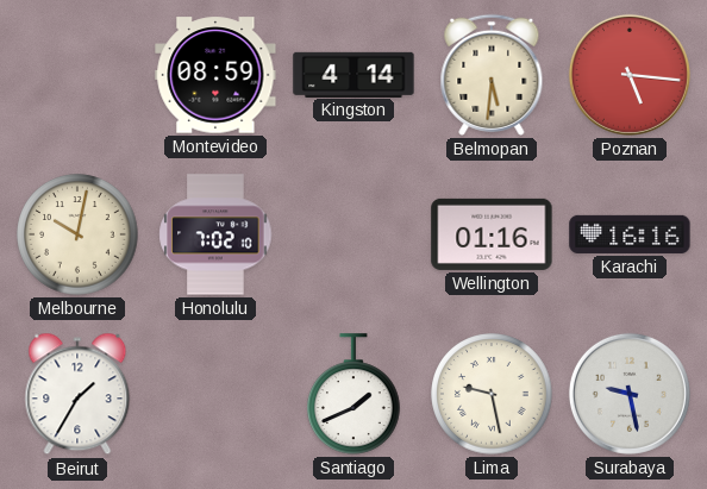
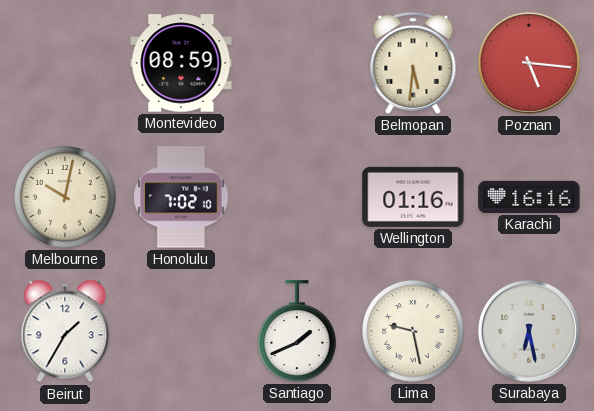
Kingston: 4:14 -> none
Surabaya: 9:28 -> 6:28
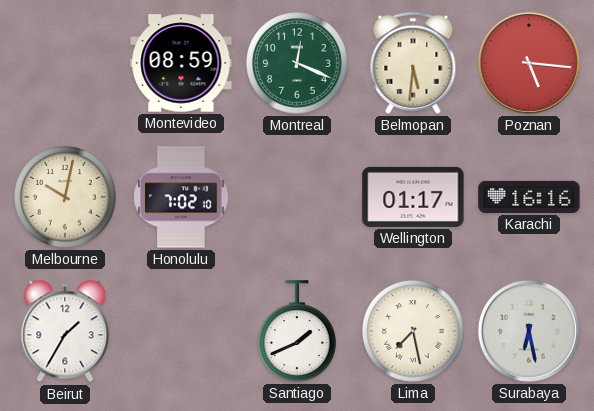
Montreal: none -> 12:19
Wellington: 01:16 -> 01:17
Lima: 9:28 -> 7:28
